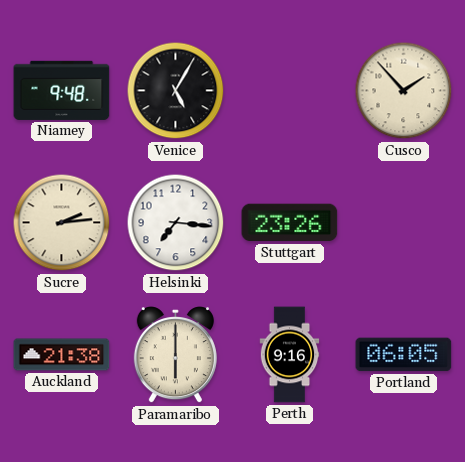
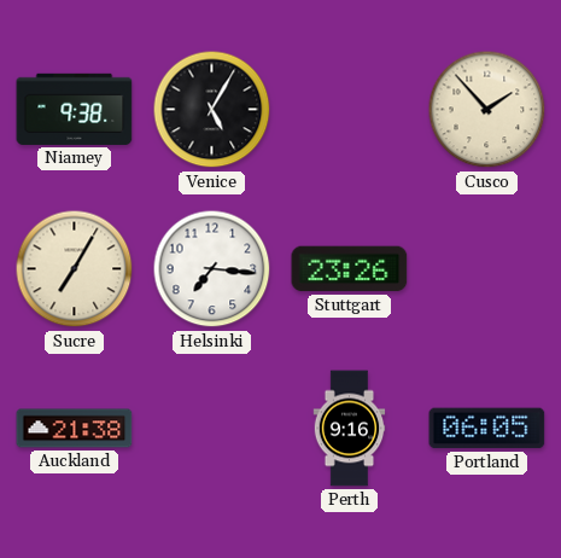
Niamey: 9:48 -> 9:38
Sucre: 2:14 -> 7:05
Paramaribo: 6:00 -> none
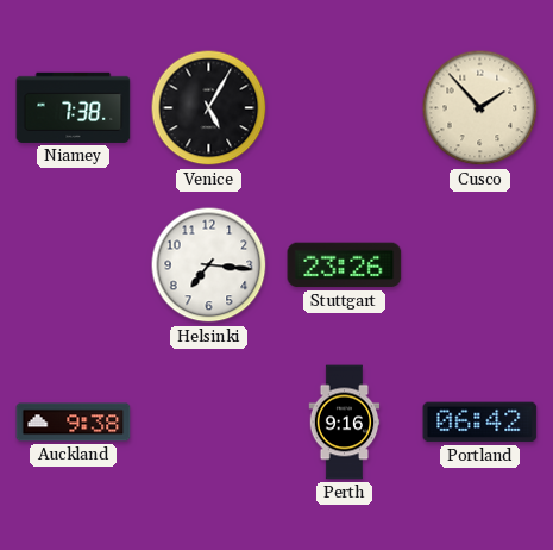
Niamey: 9:38 -> 7:38
Sucre: 7:05 -> none
Auckland: 21:38 -> 9:38
Portland: 06:05 -> 06:42
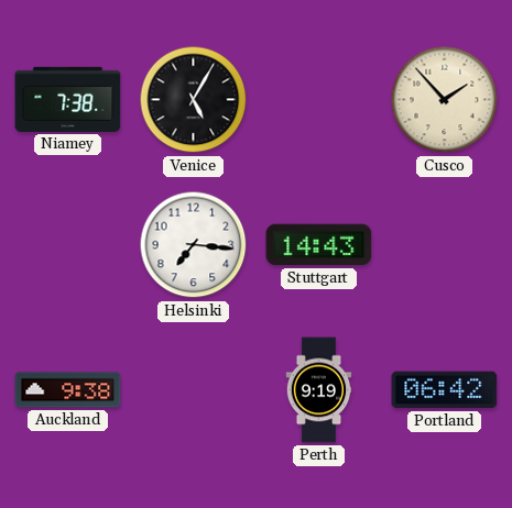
Stuttgart: 23:26 -> 14:43
Perth: 9:16 -> 9:19
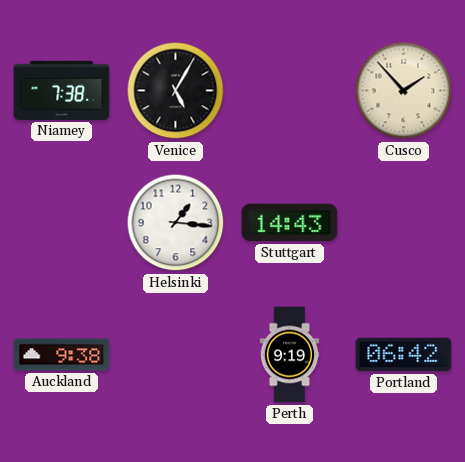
Helsinki: 7:16 -> 1:16
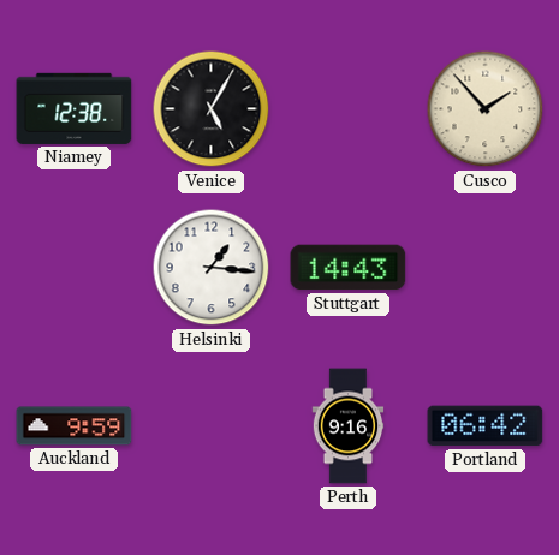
Niamey: 7:38 -> 12:38
Auckland: 9:38 -> 9:59
Perth: 9:19 -> 9:16
